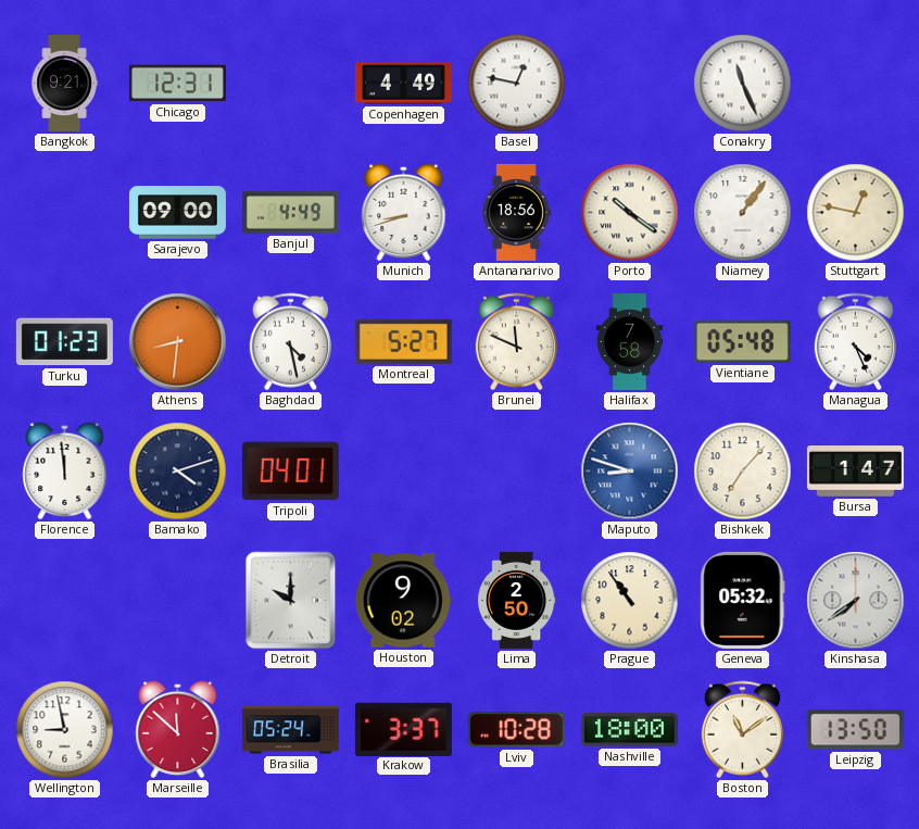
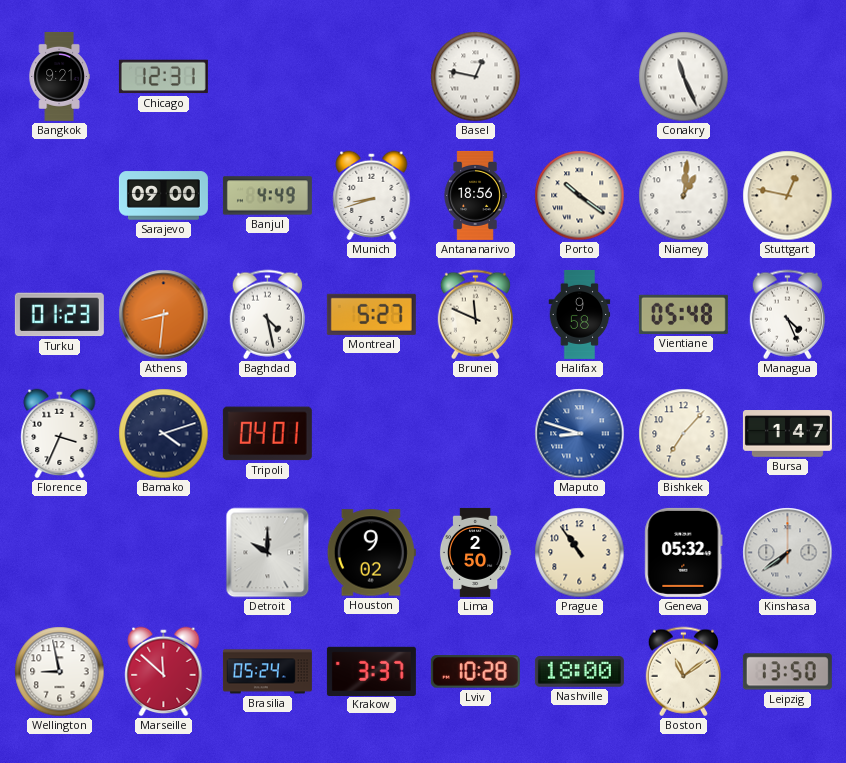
Copenhagen: 4:49 -> none
Niamey: 1:06 -> 1:01
Halifax: 7:58 -> 9:58
Florence: 11:59 -> 3:34
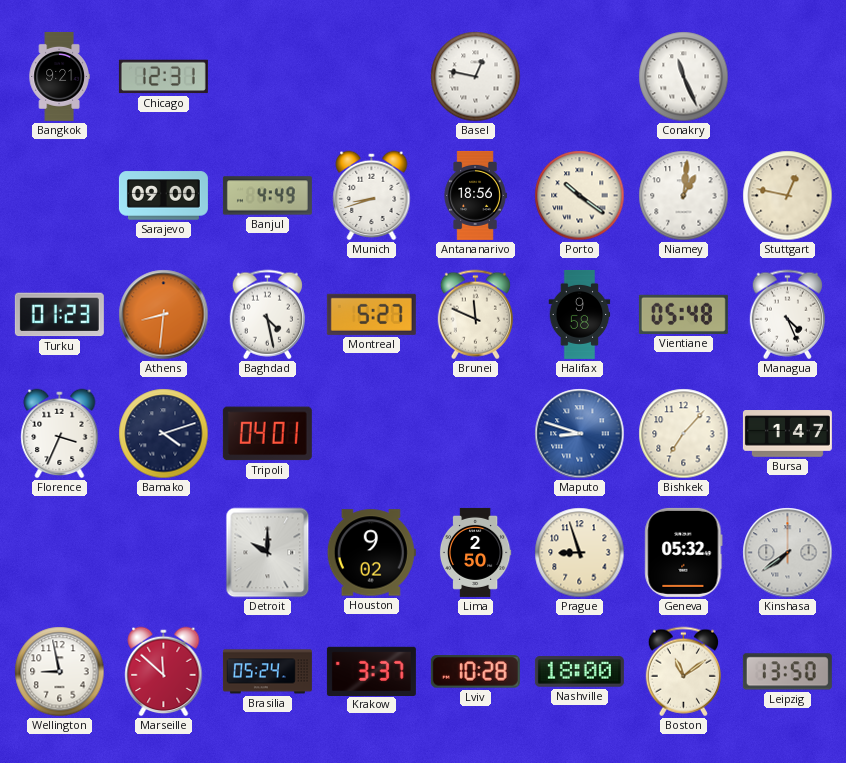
Prague: 10:54 -> 8:57
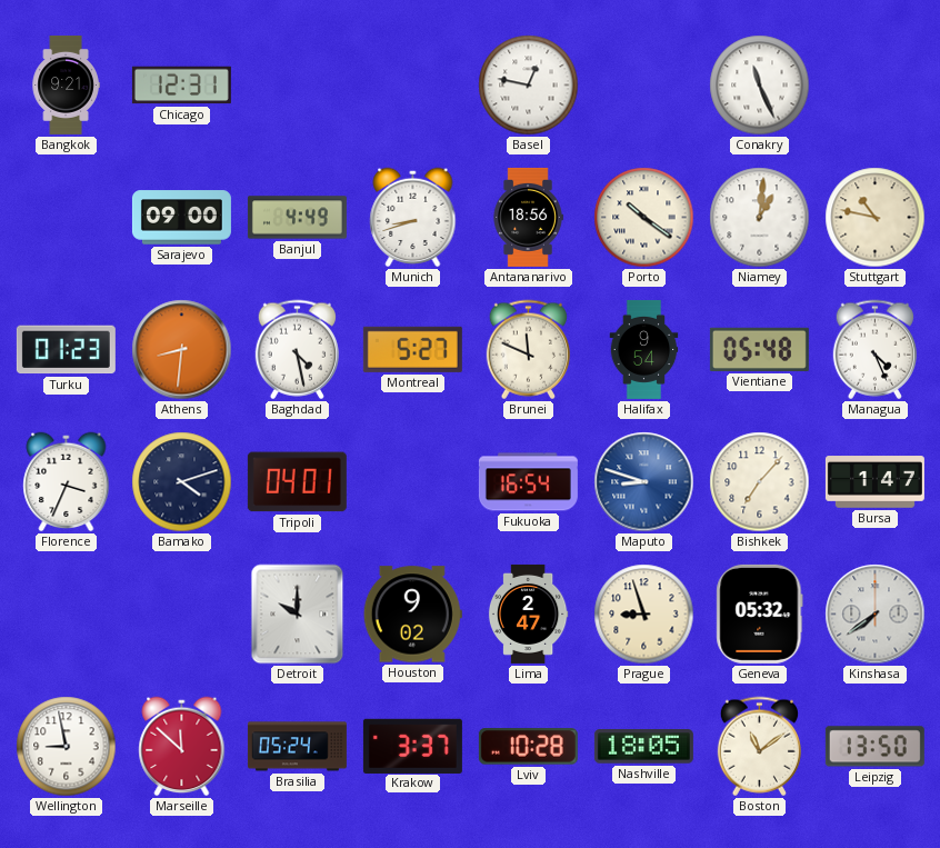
Stuttgart: 12:47 -> 10:47
Halifax: 9:58 -> 9:54
Fukuoka: none -> 16:54
Lima: 2:50 -> 2:47
Nashville: 18:00 -> 18:05
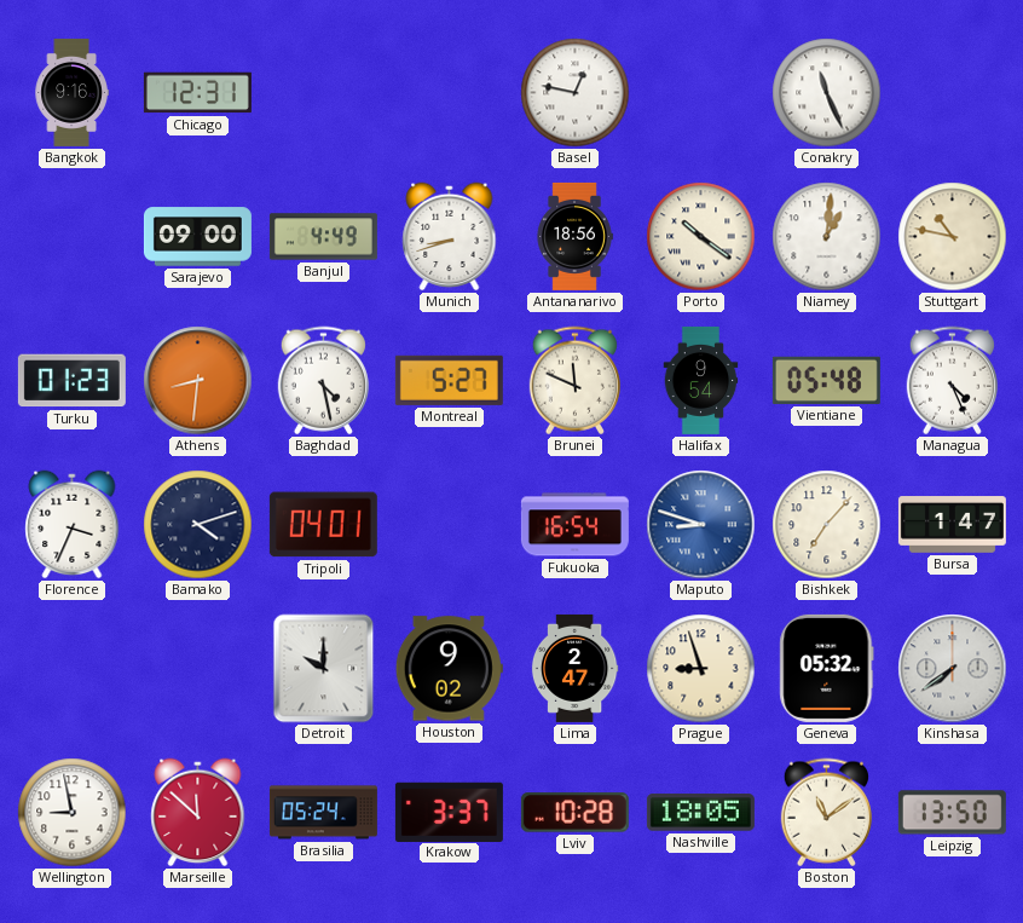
Bangkok: 9:21 -> 9:16
